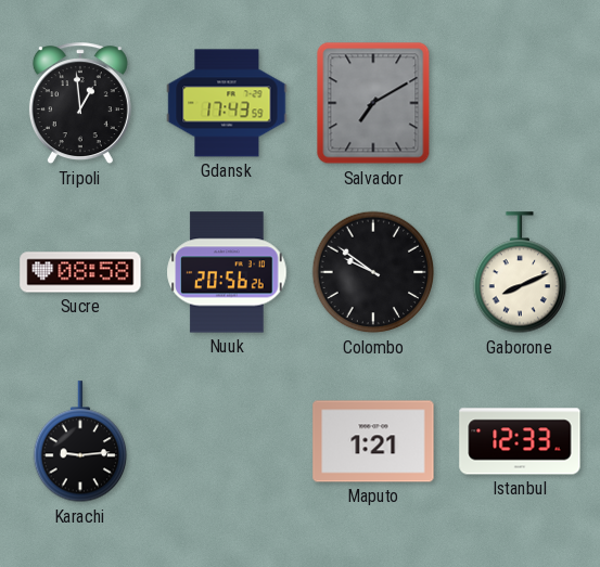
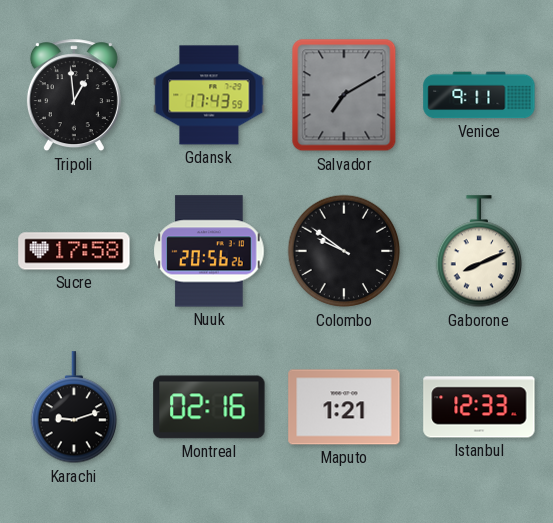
Venice: none -> 9:11
Sucre: 08:58 -> 17:58
Karachi: 9:14 -> 9:12
Montreal: none -> 02:16
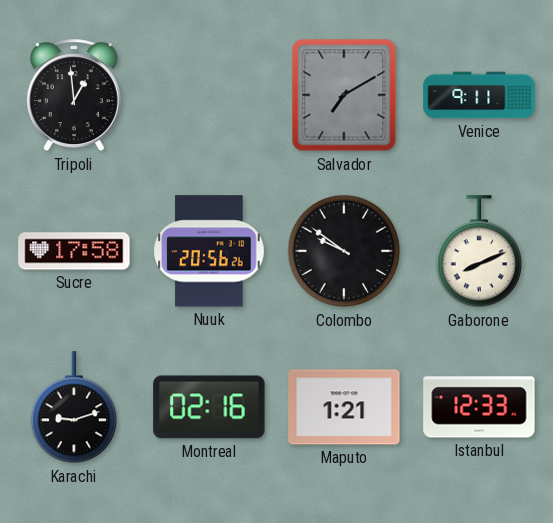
Gdansk: 17:43 -> none
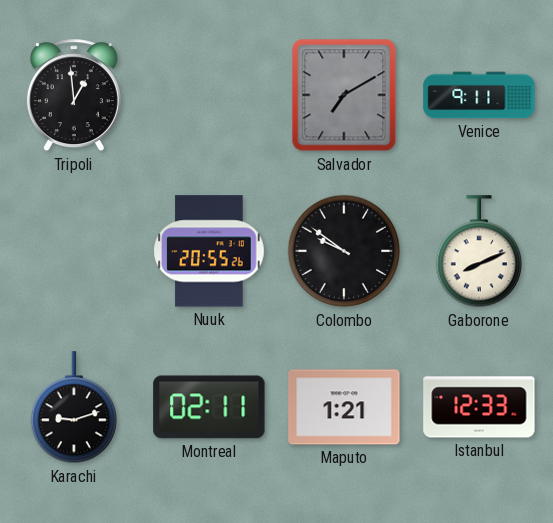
Sucre: 17:58 -> none
Nuuk: 20:56 -> 20:55
Montreal: 02:16 -> 02:11
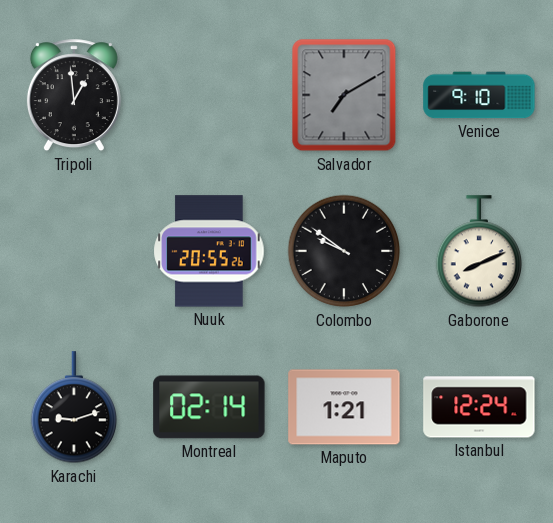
Venice: 9:11 -> 9:10
Montreal: 02:11 -> 02:14
Istanbul: 12:33 -> 12:24
